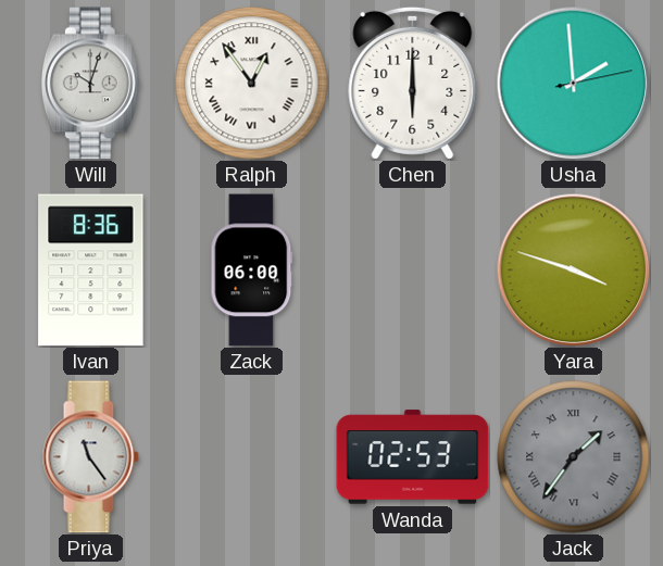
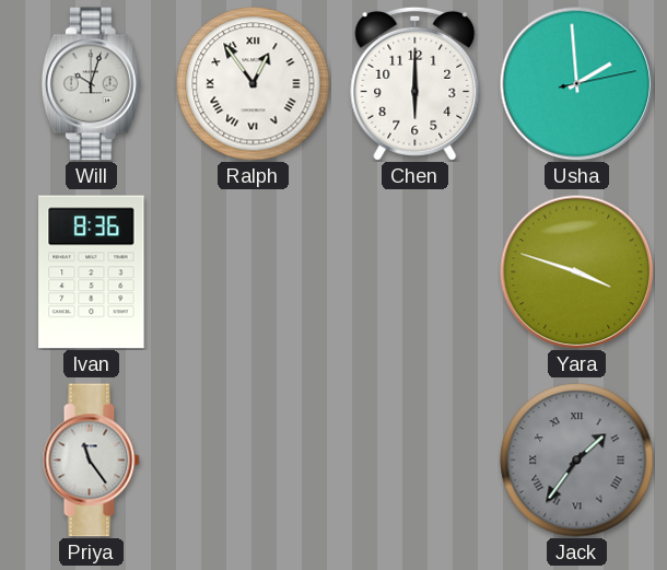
Zack: 06:00 -> none
Wanda: 02:53 -> none
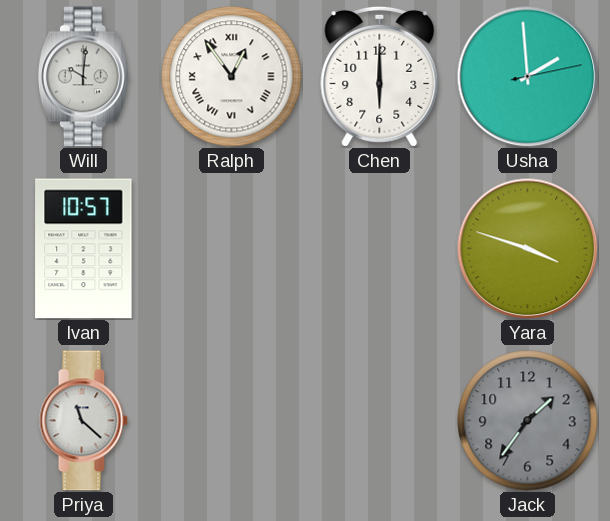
Will: 10:03 -> 10:01
Ivan: 8:36 -> 10:57
Priya: 11:24 -> 11:22
Jack numerals: Roman -> Arabic
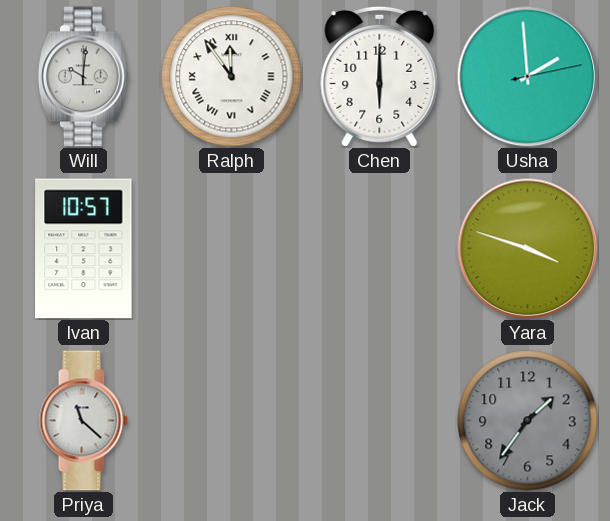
Ralph: 12:54 -> 11:54
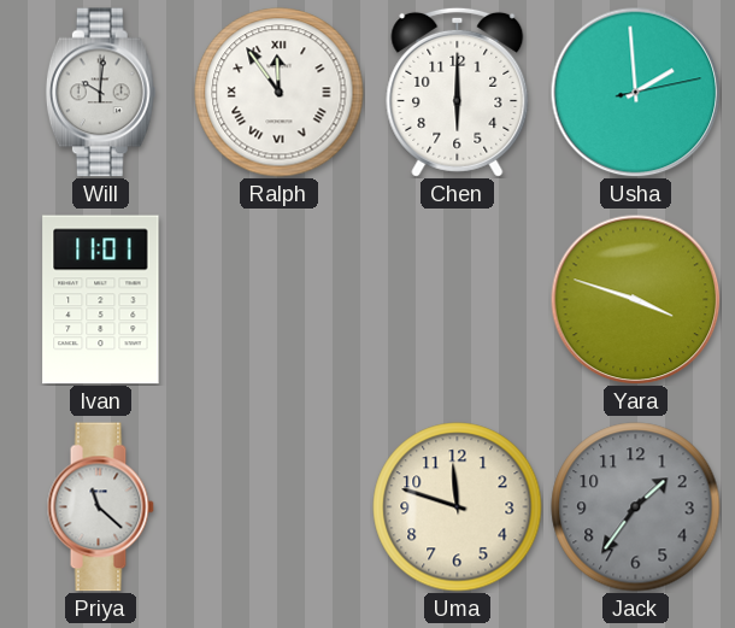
Ivan: 10:57 -> 11:01
Uma: none -> 11:48
